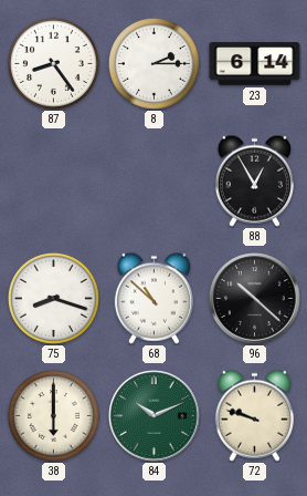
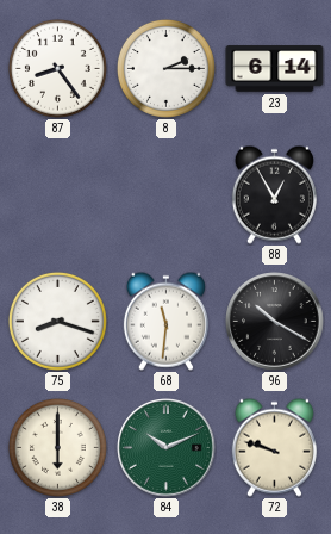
68: 10:52 -> 11:31
96: 10:22 -> 10:20
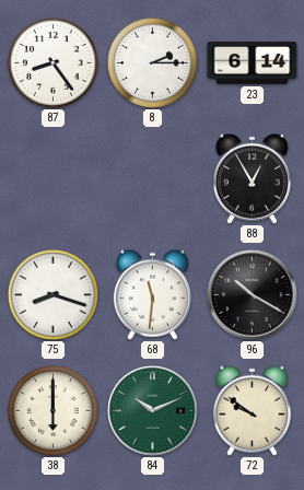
72: 9:48 -> 9:51
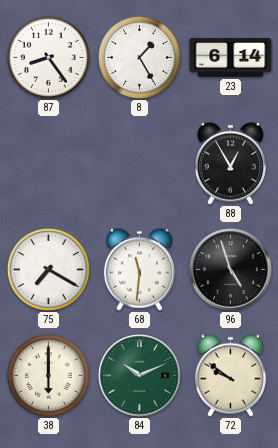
8: 2:15 -> 1:25
75: 8:18 -> 7:20
96: 10:20 -> 4:57
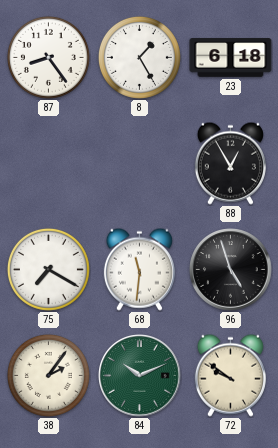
23: 6:14 -> 6:18
38: 6:00 -> 2:06
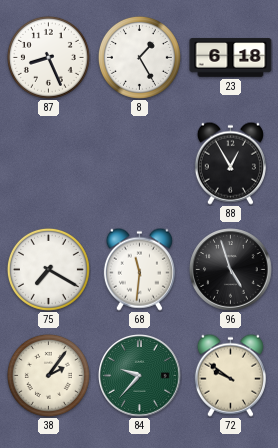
87: 8:24 -> 8:26
84: 10:11 -> 9:37
